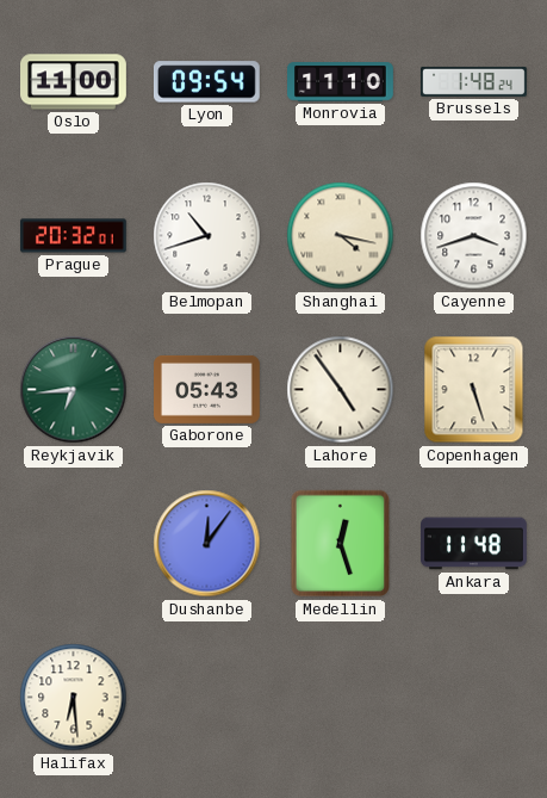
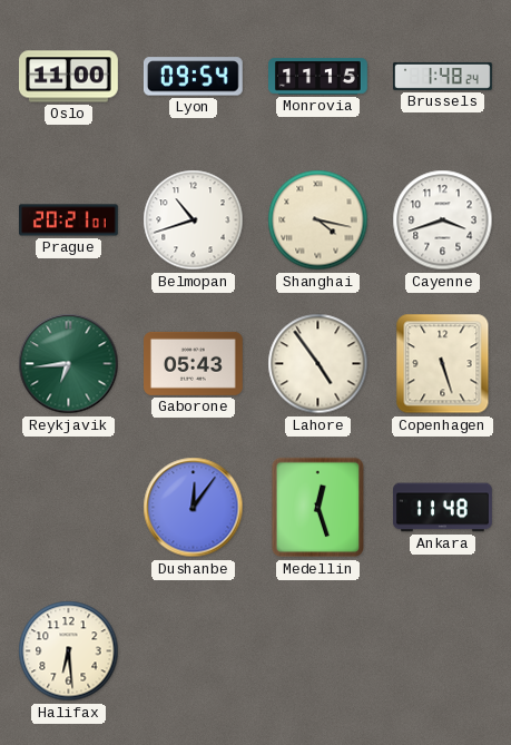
Monrovia: 11:10 -> 11:15
Prague: 20:32 -> 20:21
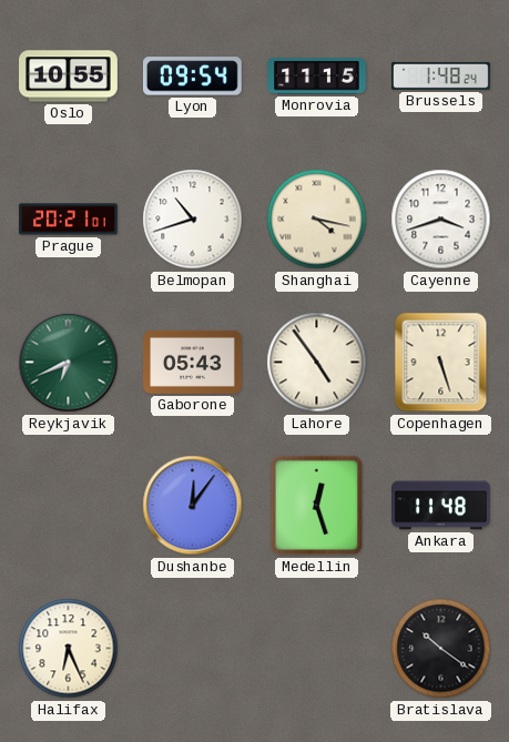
Oslo: 11:00 -> 10:55
Reykjavik: 6:44 -> 6:41
Halifax: 6:29 -> 6:26
Bratislava: none -> 10:21
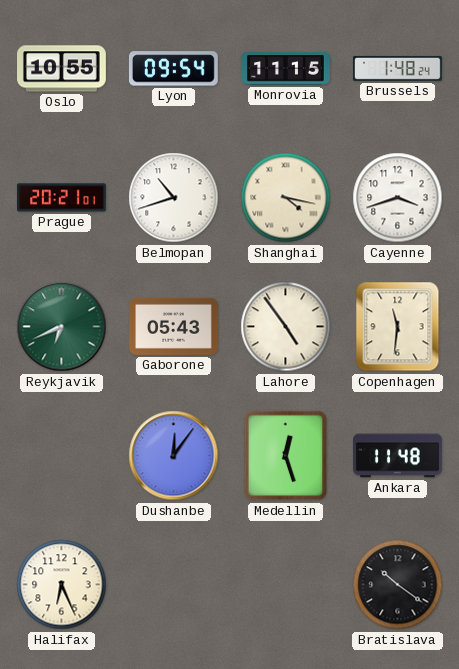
Copenhagen: 5:27 -> 11:31
